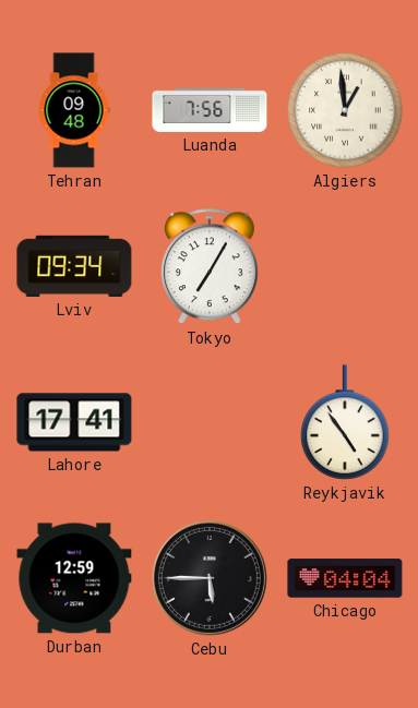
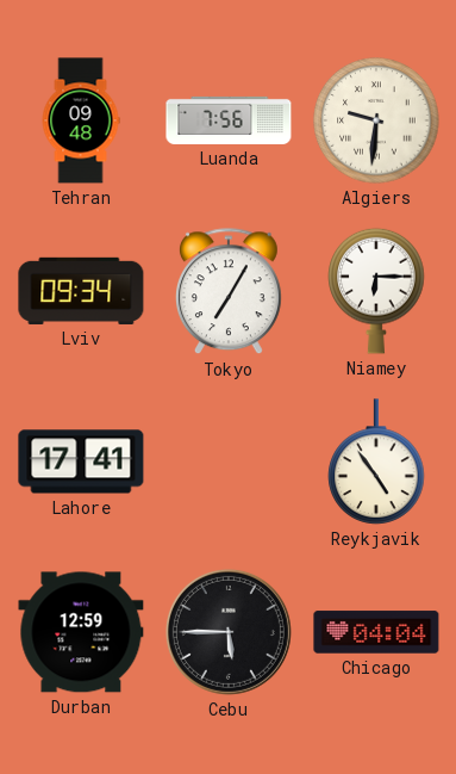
Algiers: 12:59 -> 9:31
Niamey: none -> 6:15
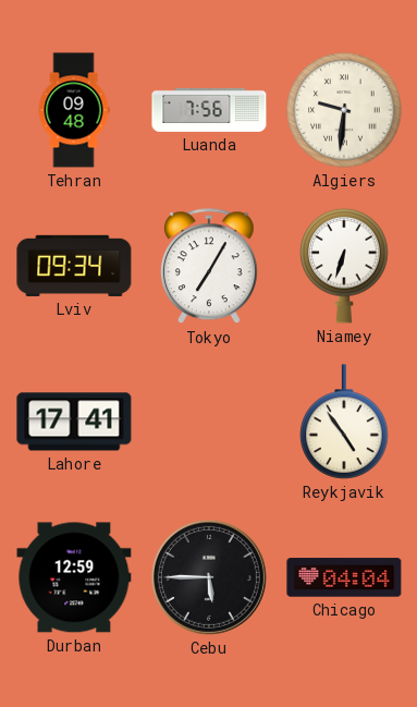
Niamey: 6:15 -> 6:33
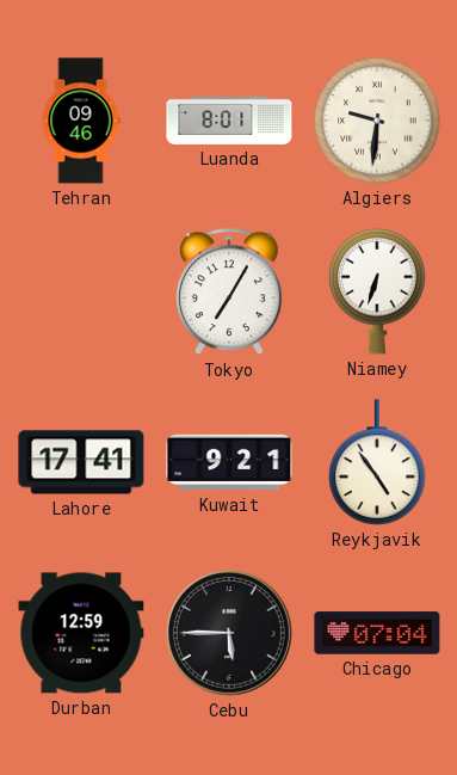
Tehran: 09:48 -> 09:46
Luanda: 7:56 -> 8:01
Lviv: 09:34 -> none
Kuwait: none -> 9:21
Chicago: 04:04 -> 07:04
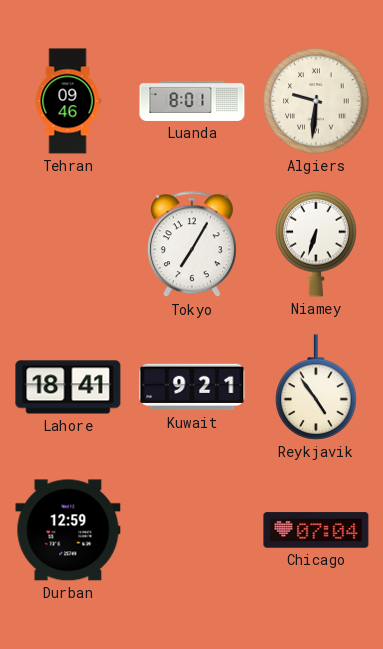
Lahore: 17:41 -> 18:41
Cebu: 5:45 -> none
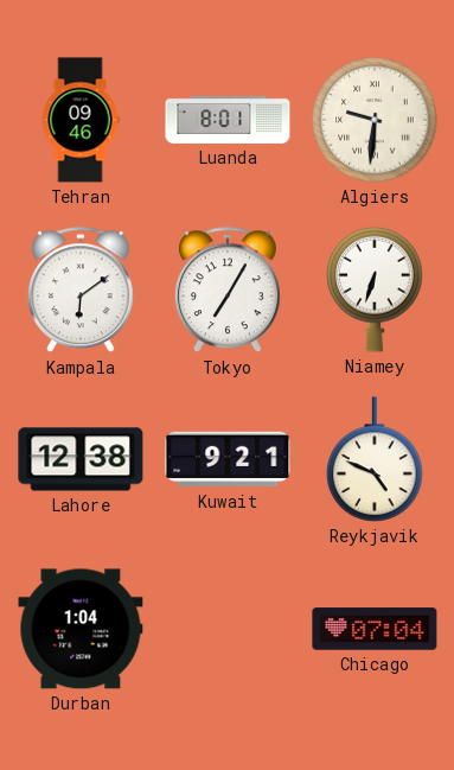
Kampala: none -> 6:09
Lahore: 18:41 -> 12:38
Reykjavik: 4:54 -> 4:49
Durban: 12:59 -> 1:04
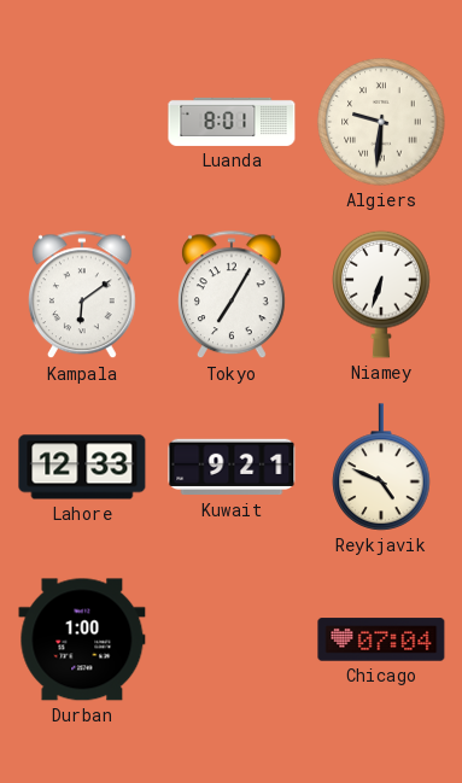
Tehran: 09:46 -> none
Lahore: 12:38 -> 12:33
Durban: 1:04 -> 1:00
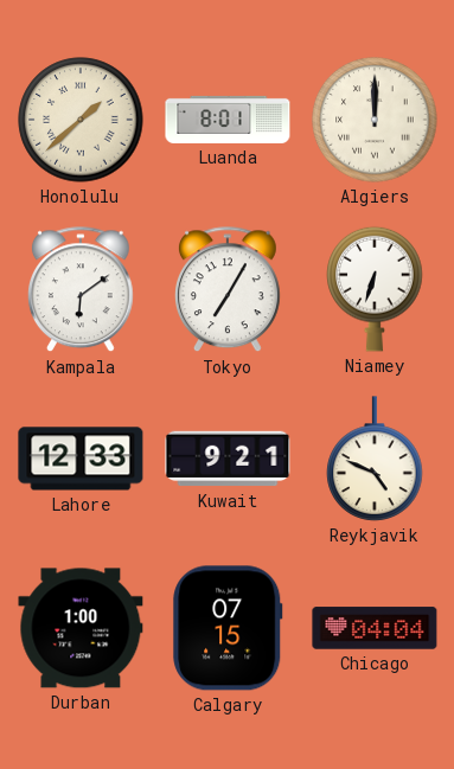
Honolulu: none -> 1:38
Algiers: 9:31 -> 12:00
Calgary: none -> 07:15
Chicago: 07:04 -> 04:04
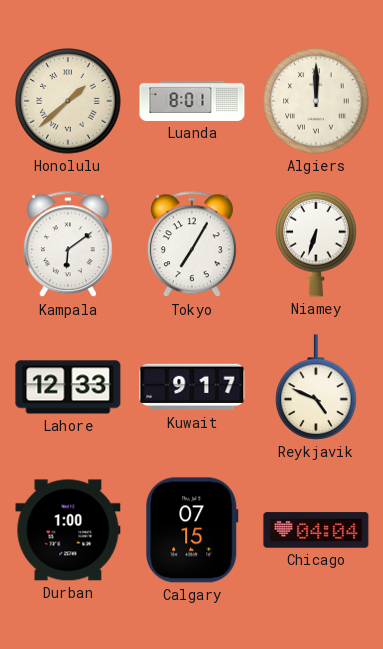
Kuwait: 9:21 -> 9:17
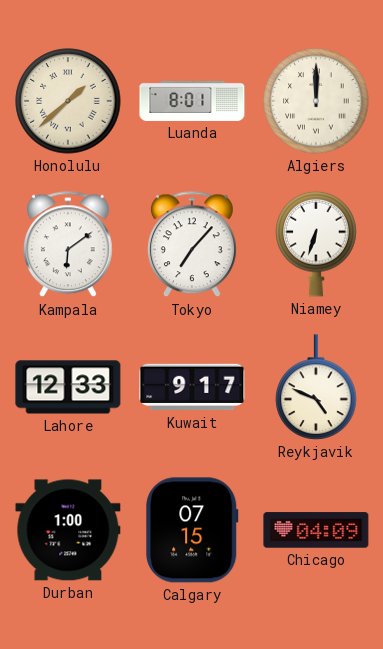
Tokyo: 7:05 -> 7:07
Chicago: 04:04 -> 04:09
